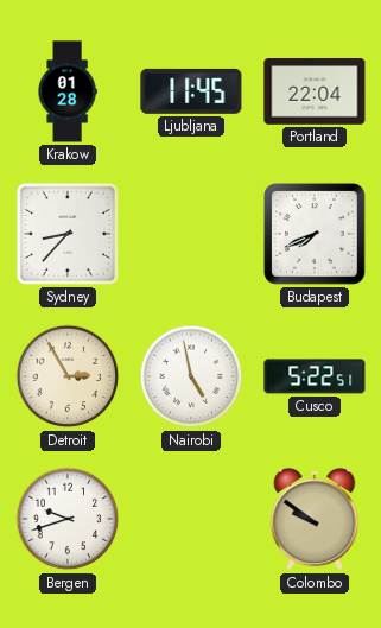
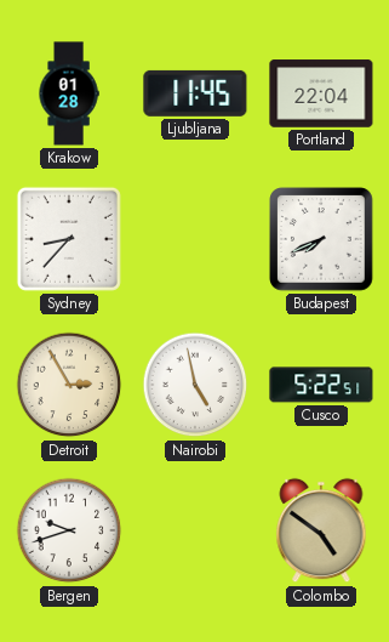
Colombo: 9:51 -> 4:51
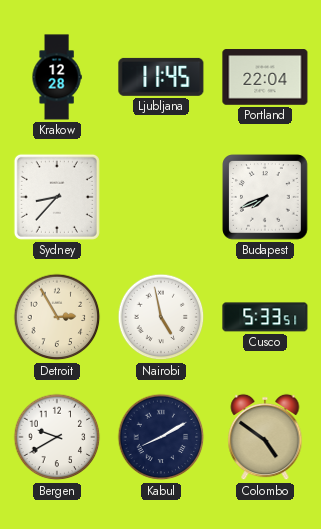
Krakow: 01:28 -> 12:28
Cusco: 5:22 -> 5:33
Bergen: 9:42 -> 9:40
Kabul: none -> 8:10
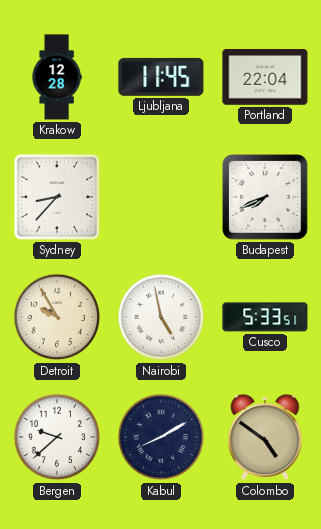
Detroit: 2:55 -> 9:55
Bergen: 9:40 -> 9:38
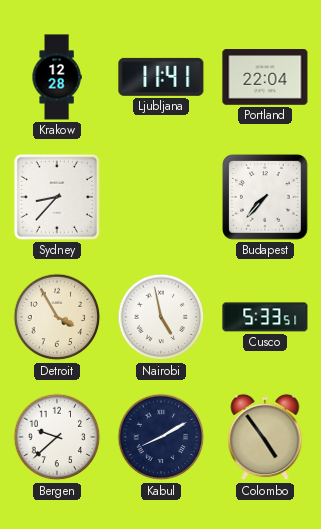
Ljubljana: 11:45 -> 11:41
Budapest: 7:41 -> 7:37
Detroit: 9:55 -> 3:55
Colombo: 4:51 -> 4:54
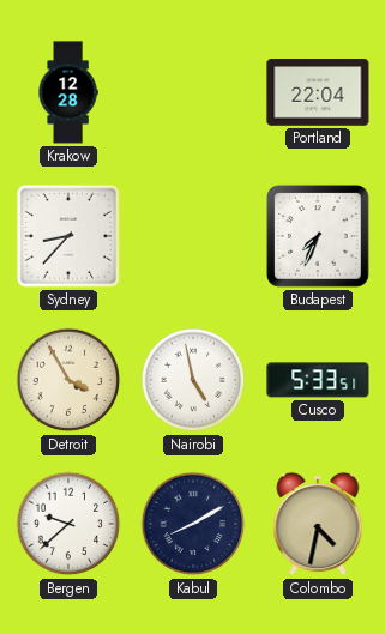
Ljubljana: 11:41 -> none
Budapest: 7:37 -> 7:34
Colombo: 4:54 -> 4:32
